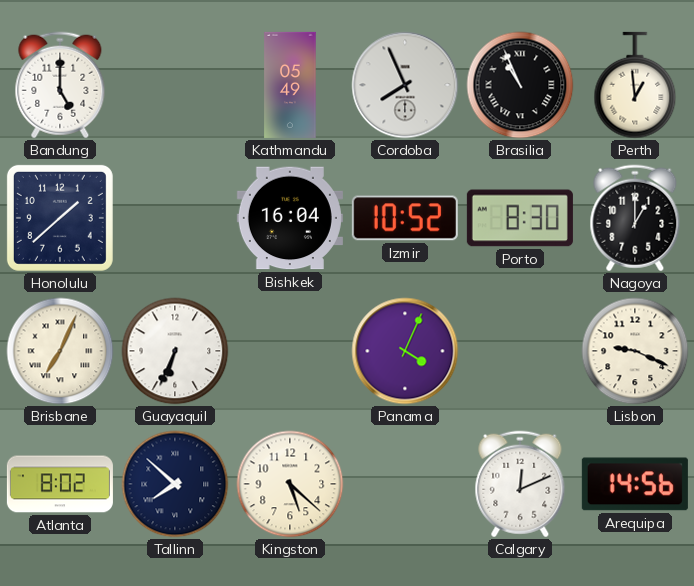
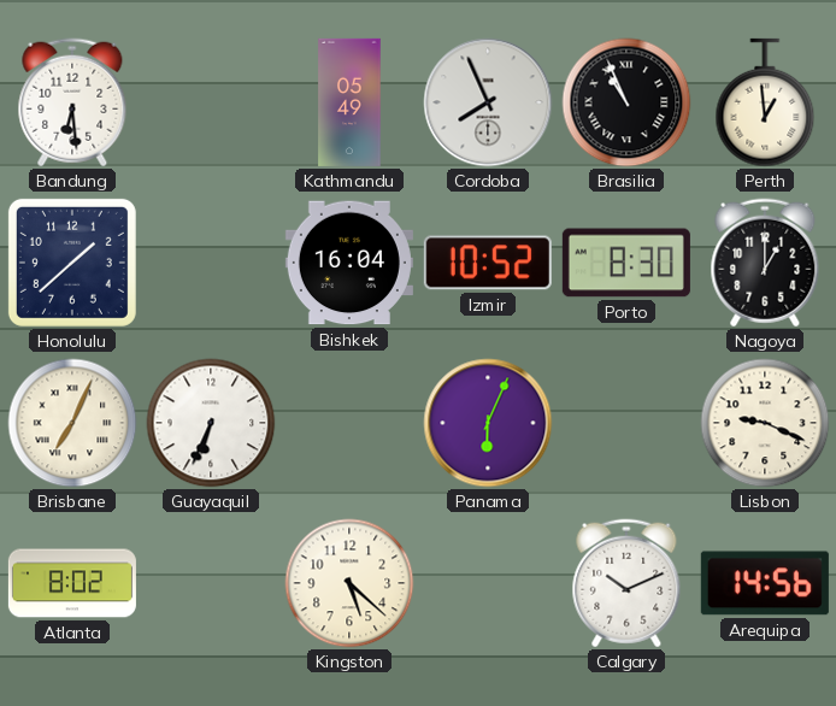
Bandung: 5:00 -> 6:29
Panama: 4:04 -> 6:04
Tallinn: 7:52 -> none
Calgary: 12:11 -> 10:11
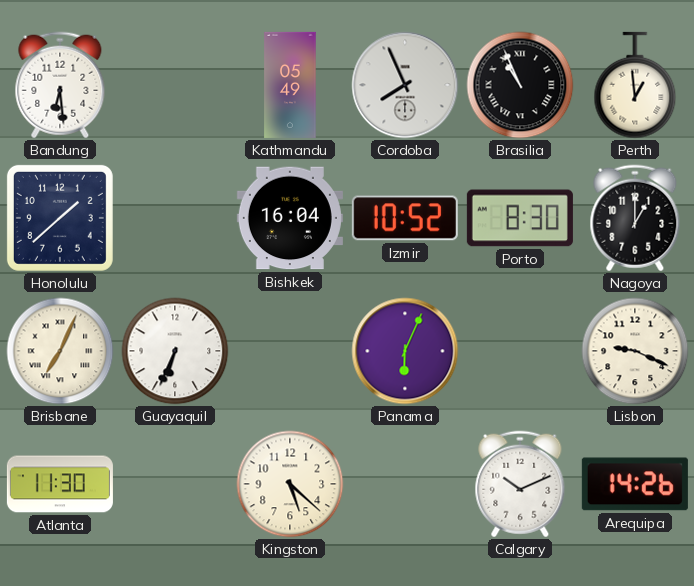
Atlanta: 8:02 -> 11:30
Arequipa: 14:56 -> 14:26
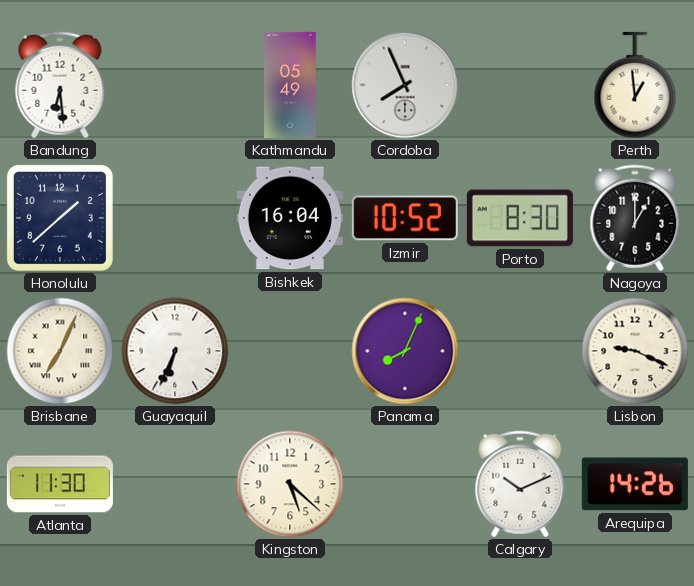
Brasilia: 10:56 -> none
Panama: 6:04 -> 8:04
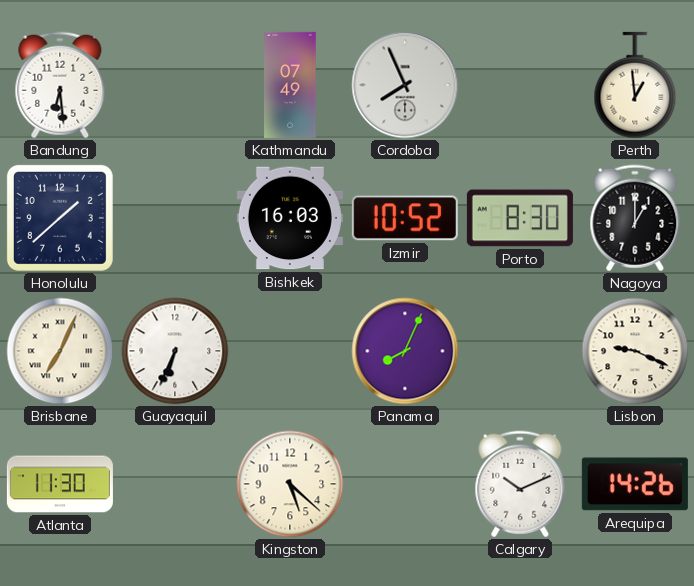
Kathmandu: 05:49 -> 07:49
Bishkek: 16:04 -> 16:03
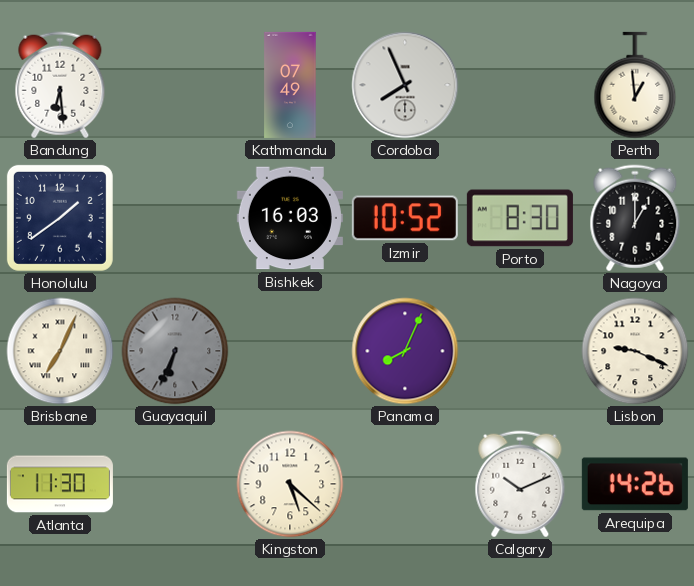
Honolulu: 1:38 -> 1:39
Guayaquil dial: white -> grey
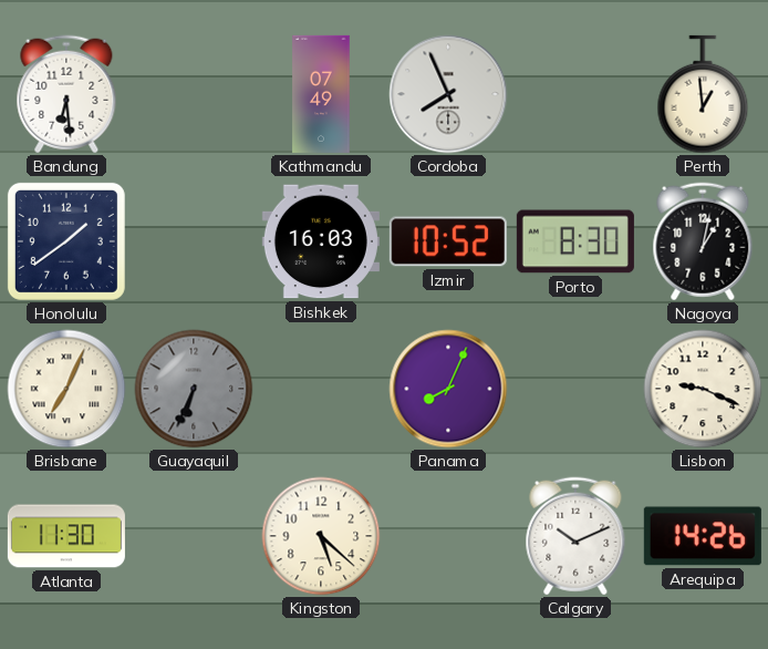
Nagoya: 1:00 -> 1:02
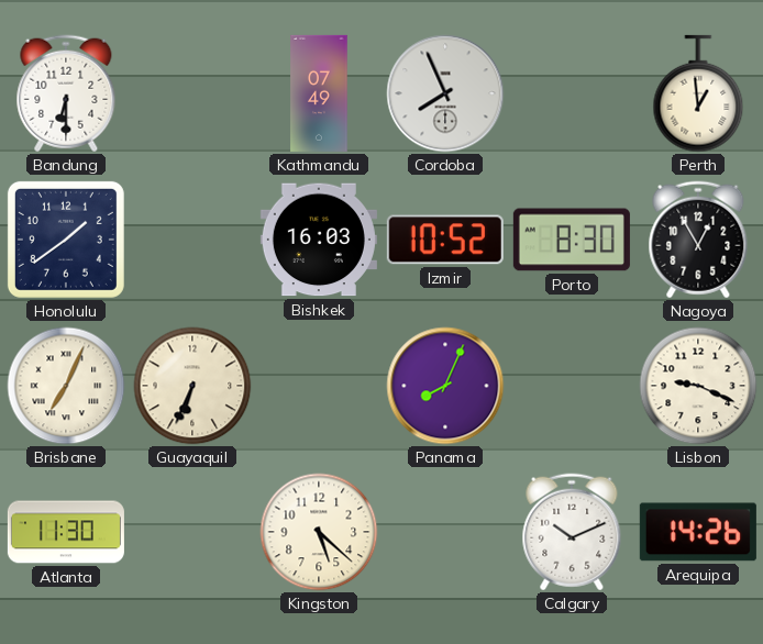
Bandung: 6:29 -> 6:30
Nagoya: 1:02 -> 12:55
Guayaquil dial: grey -> cream
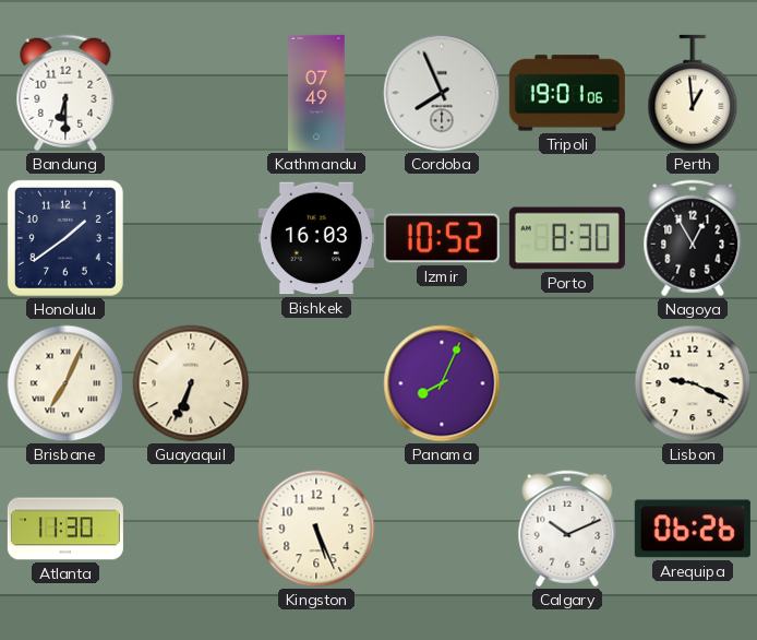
Tripoli: none -> 19:01
Kingston: 5:22 -> 5:26
Arequipa: 14:26 -> 06:26
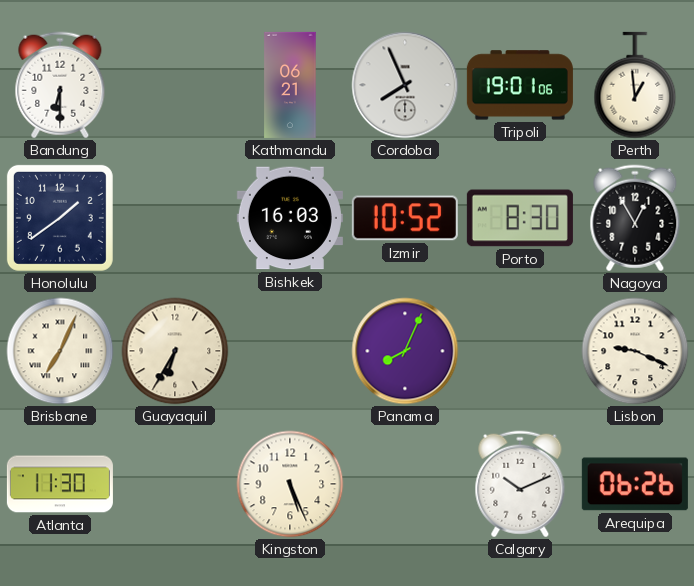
Kathmandu: 07:49 -> 06:21
Guayaquil: 6:34 -> 6:35
